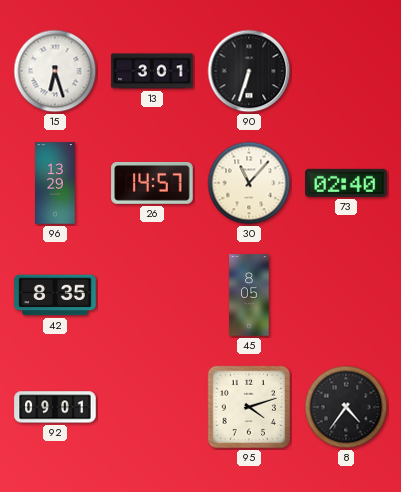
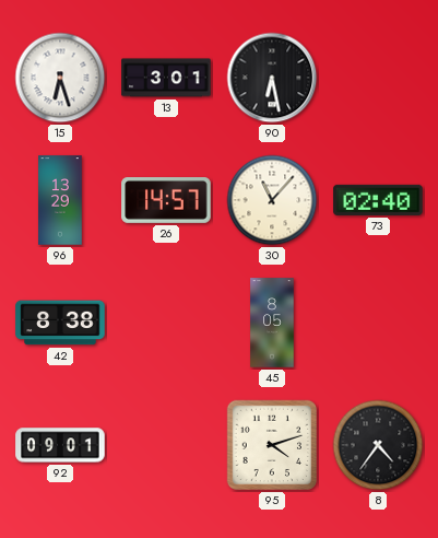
90: 6:33 -> 6:28
42: 8:35 -> 8:38
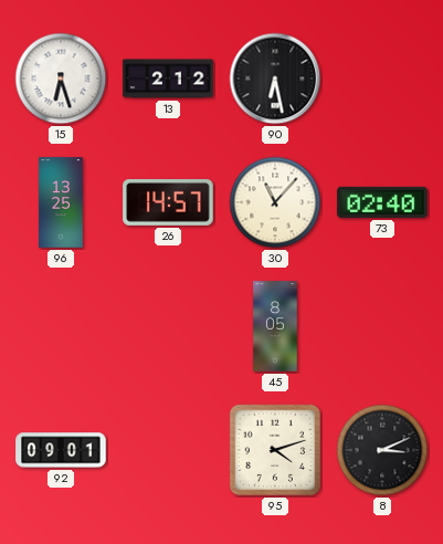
13: 3:01 -> 2:12
96: 13:29 -> 13:25
42: 8:38 -> none
8: 4:36 -> 3:11
